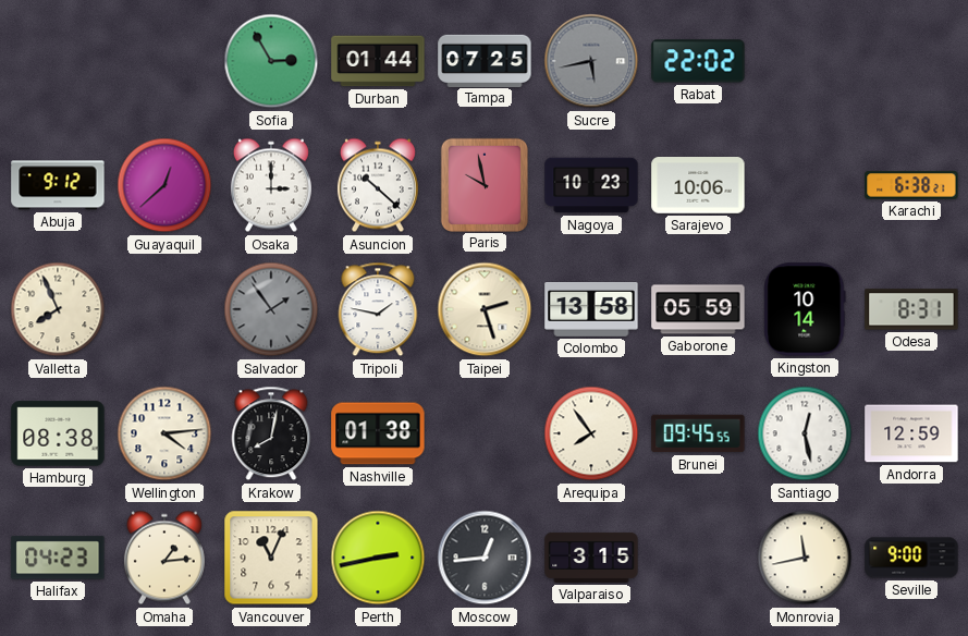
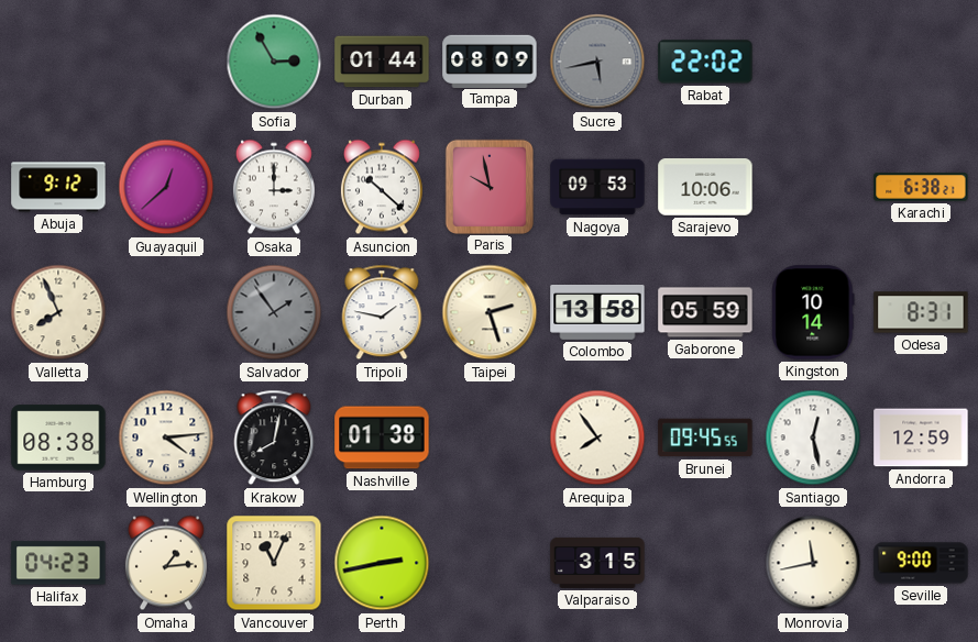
Tampa: 07:25 -> 08:09
Nagoya: 10:23 -> 09:53
Moscow: 12:44 -> none
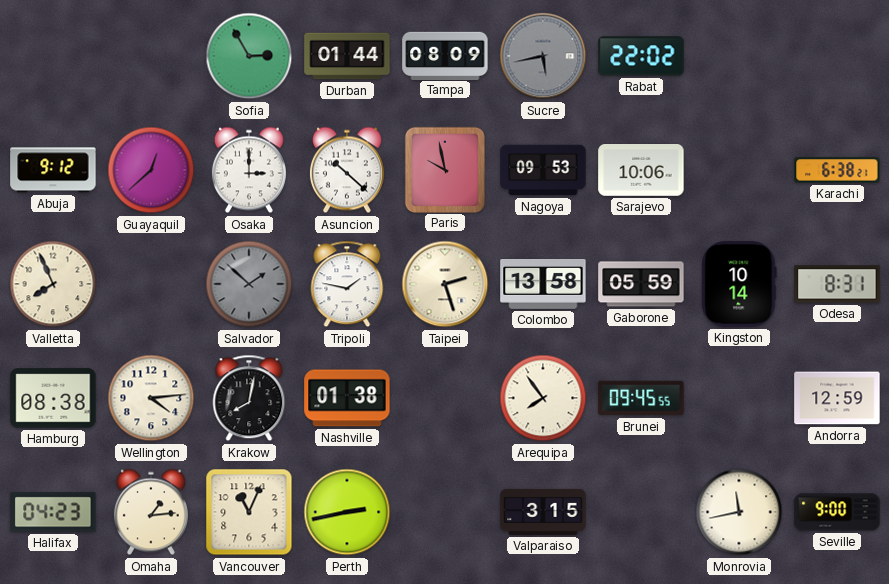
Salvador: 1:54 -> 1:52
Santiago: 12:28 -> none
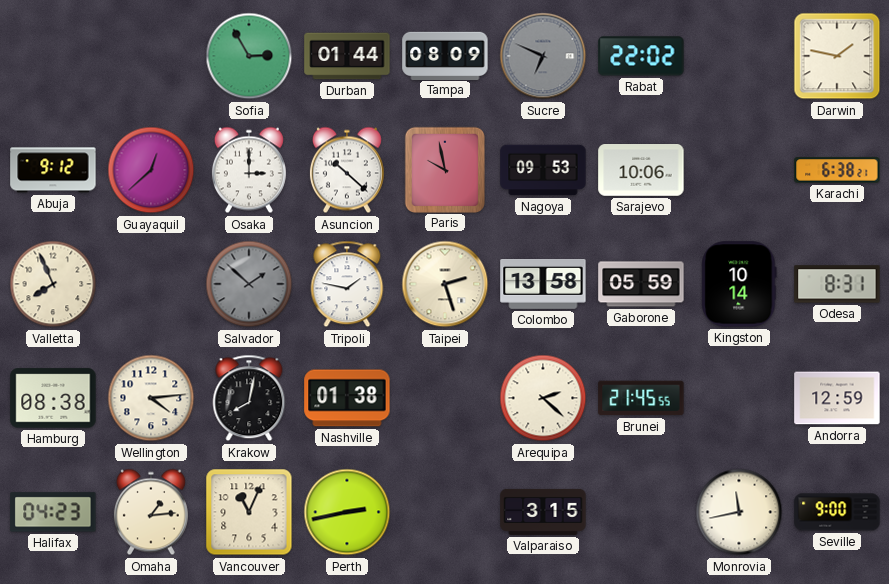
Sucre: 5:43 -> 6:49
Darwin: none -> 1:47
Arequipa: 7:54 -> 2:22
Brunei: 09:45 -> 21:45
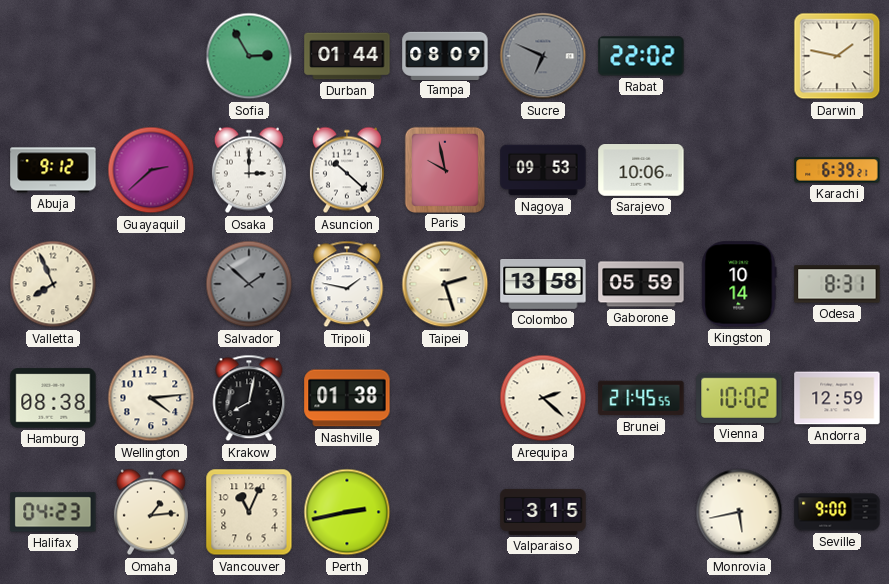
Guayaquil: 12:38 -> 2:38
Karachi: 6:38 -> 6:39
Vienna: none -> 10:02
Monrovia: 11:43 -> 5:43
